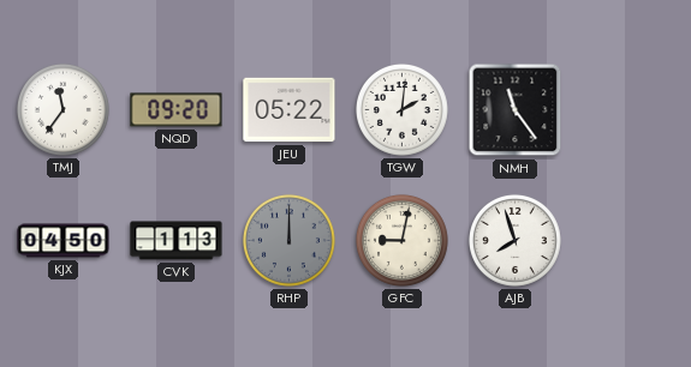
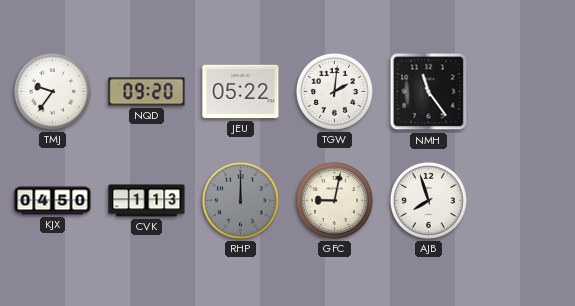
TMJ: 11:36 -> 9:36
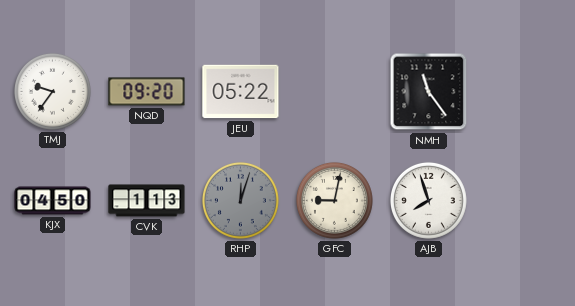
TGW: 2:01 -> none
RHP: 12:00 -> 12:03
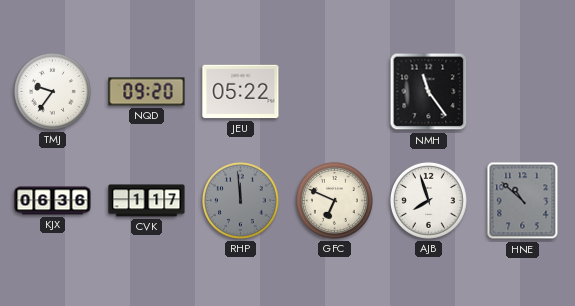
KJX: 04:50 -> 06:36
CVK: 1:13 -> 1:17
RHP: 12:03 -> 11:59
GFC: 9:02 -> 6:49
HNE: none -> 10:52
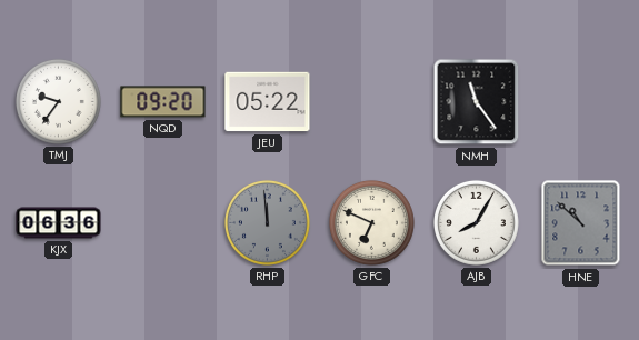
CVK: 1:17 -> none
AJB: 7:57 -> 8:05
